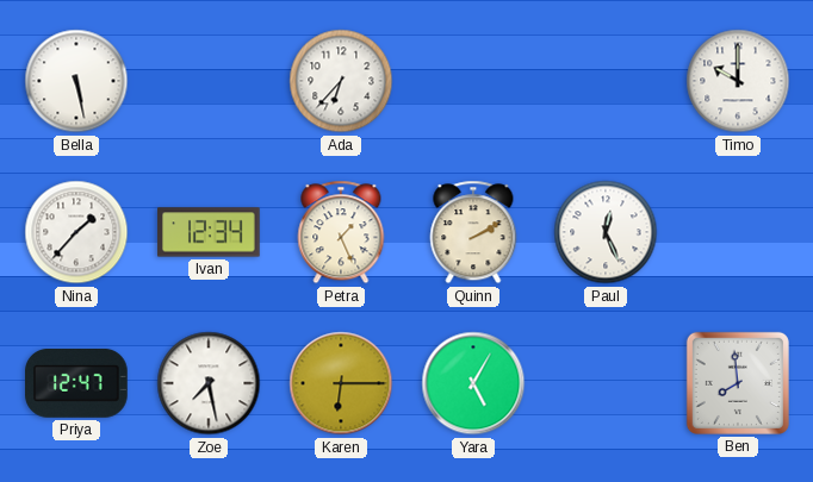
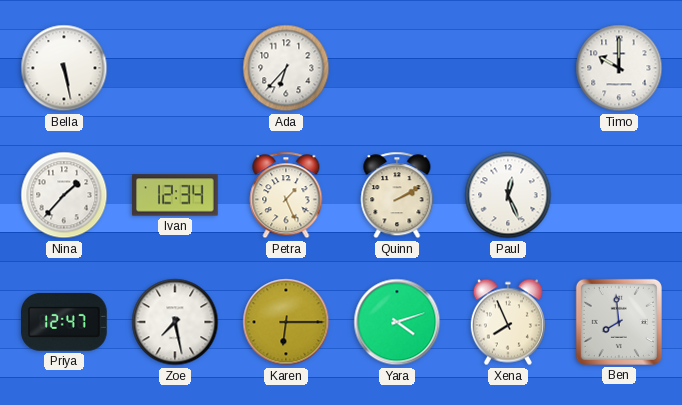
Yara: 5:05 -> 4:12
Xena: none -> 7:56
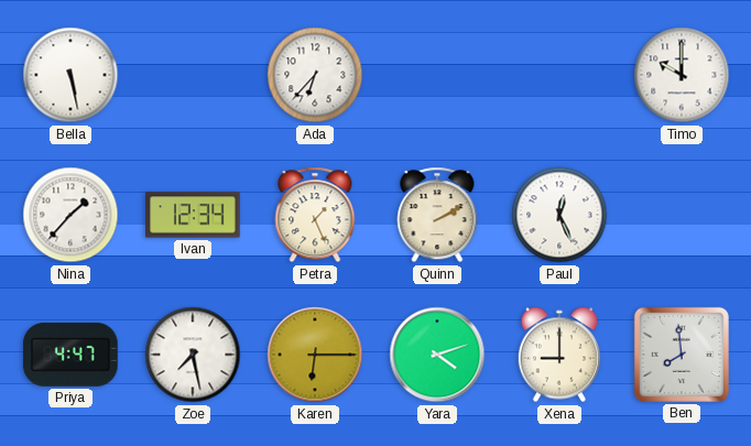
Priya: 12:47 -> 4:47
Xena: 7:56 -> 9:00
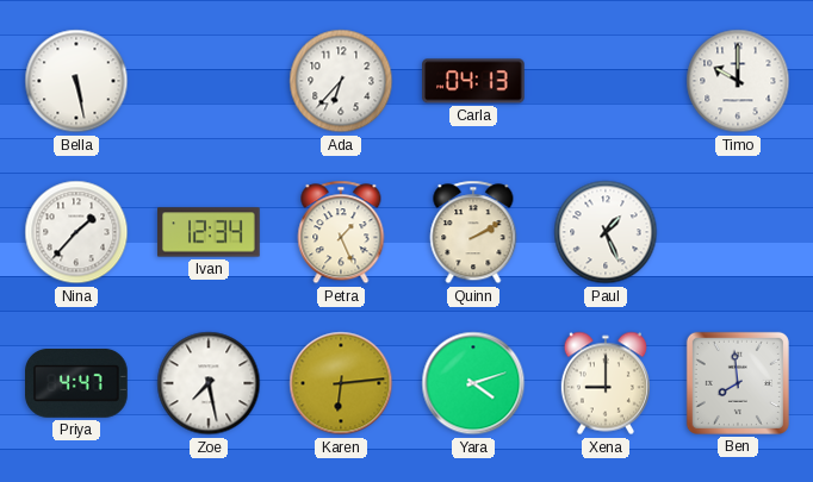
Carla: none -> 04:13
Paul: 12:26 -> 1:26
Karen: 6:15 -> 6:14
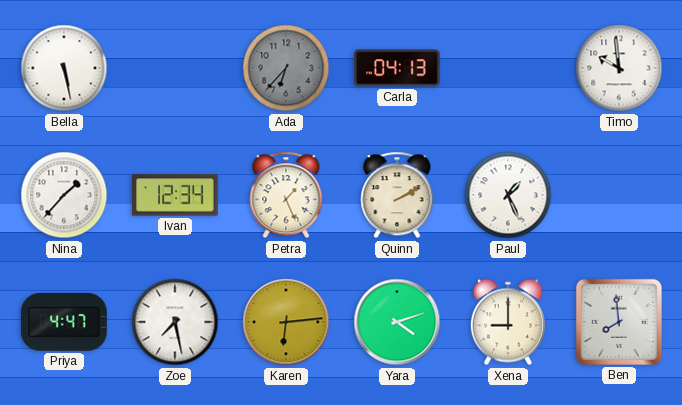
Ada dial: white -> grey
Timo: 10:00 -> 9:59
